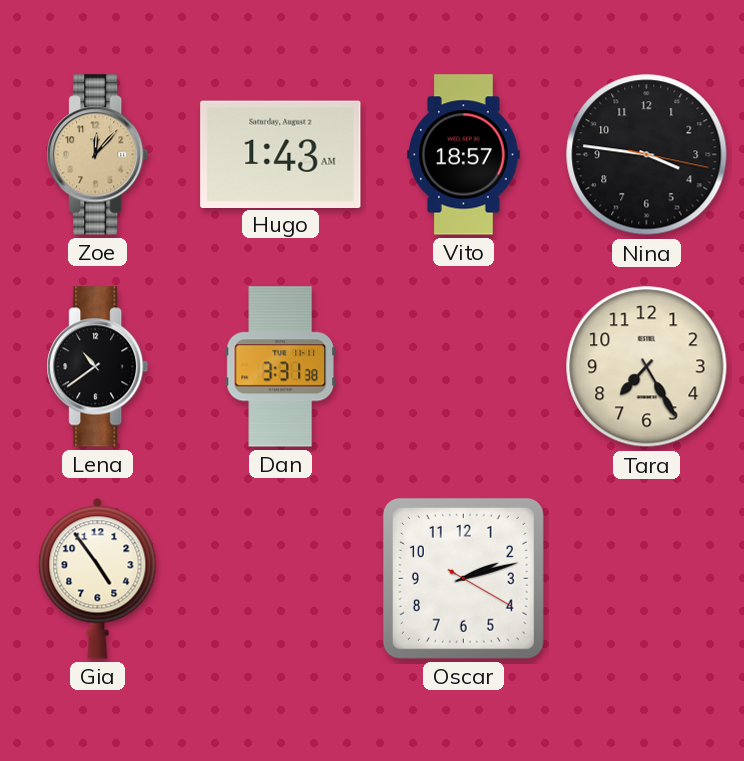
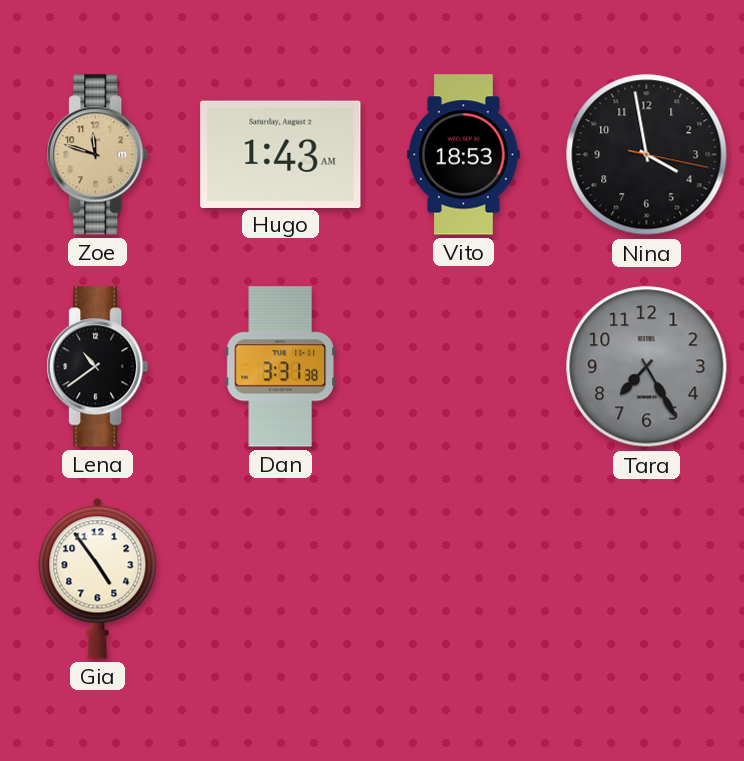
Zoe: 12:07 -> 11:48
Vito: 18:57 -> 18:53
Nina: 3:46 -> 3:58
Tara dial: cream -> grey
Oscar: 2:12 -> none
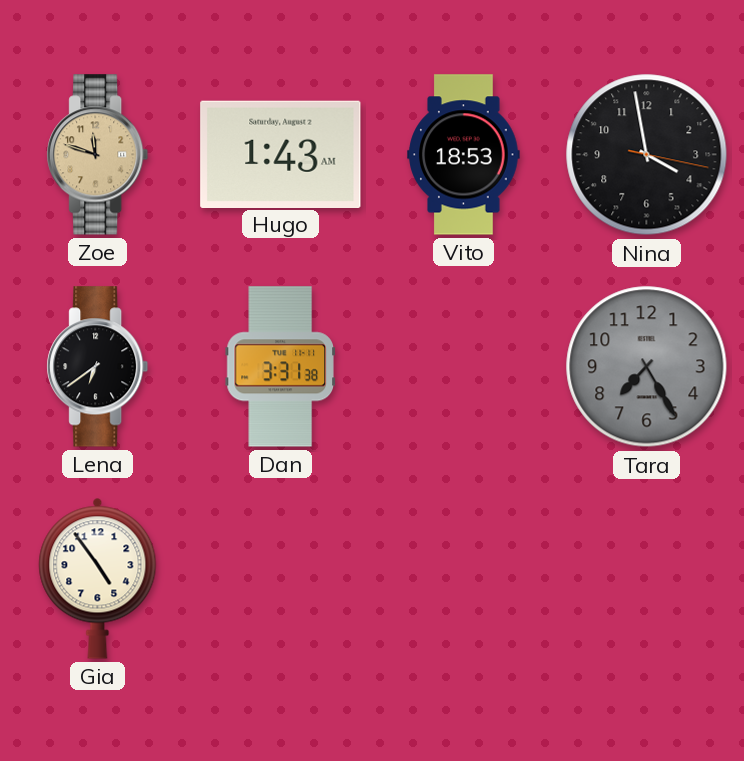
Lena: 10:39 -> 6:39
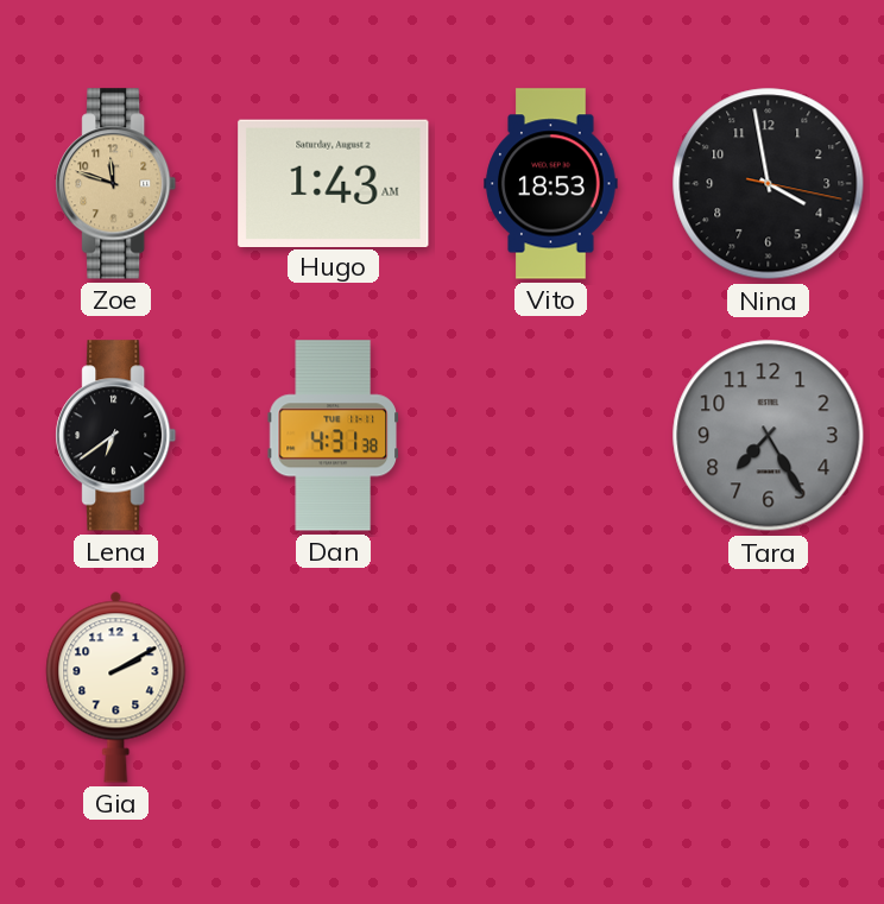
Dan: 3:31 -> 4:31
Gia: 4:54 -> 2:10
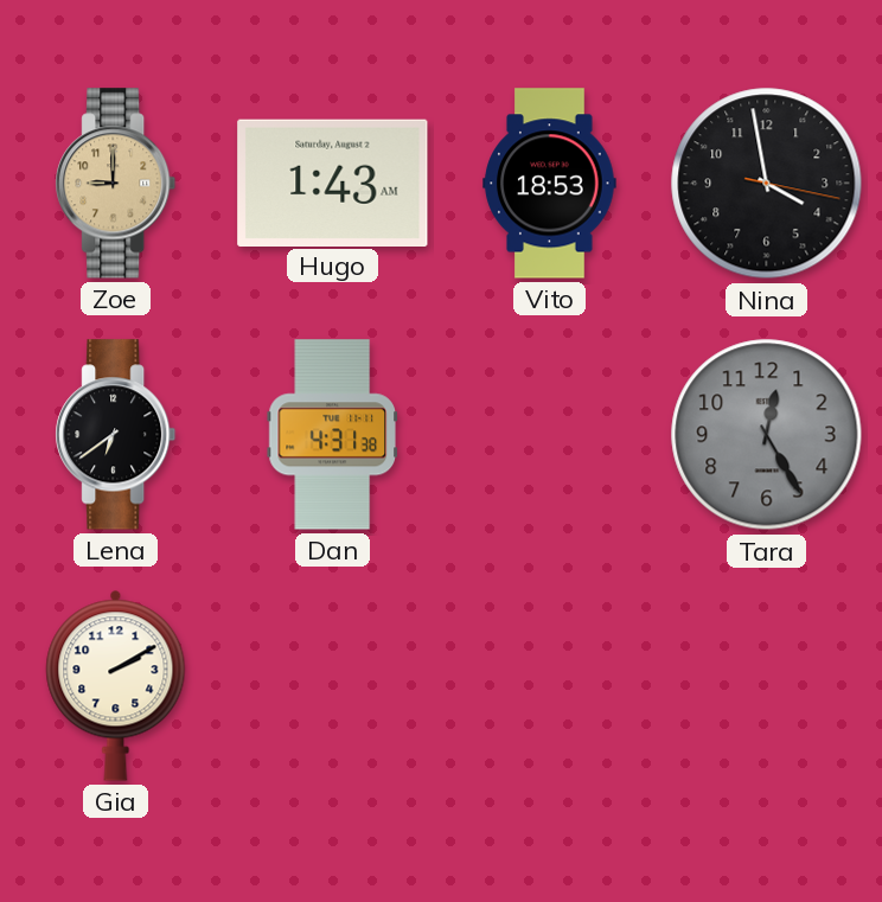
Zoe: 11:48 -> 9:00
Tara: 7:25 -> 12:25
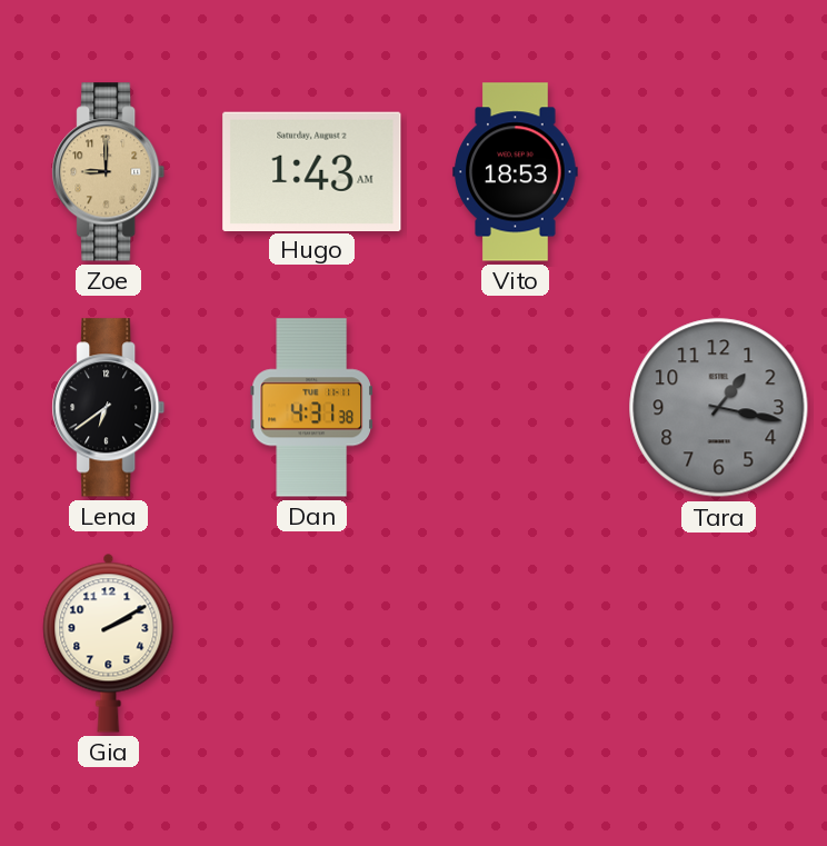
Nina: 3:58 -> none
Tara: 12:25 -> 1:17
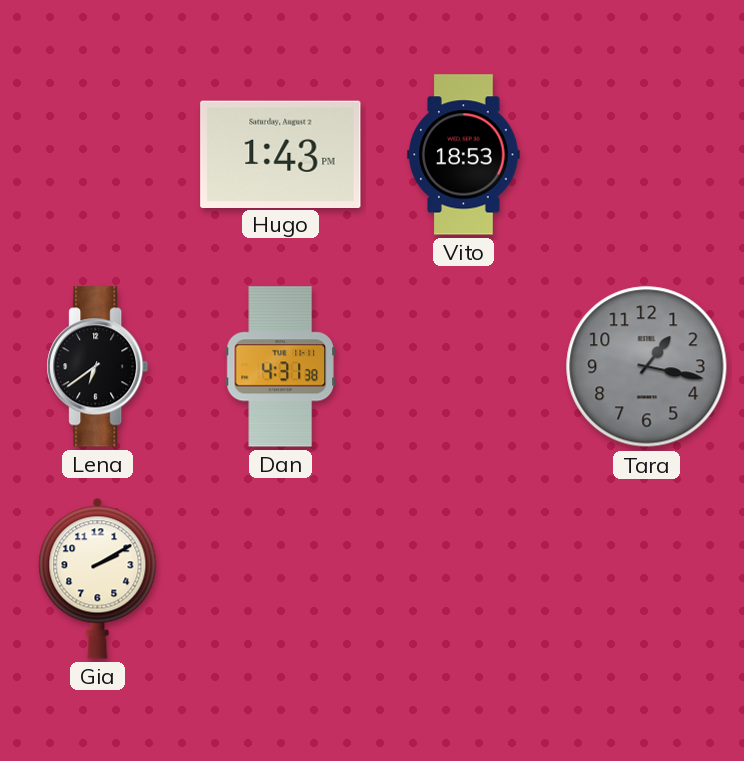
Zoe: 9:00 -> none
Hugo: 1:43 AM -> 1:43 PM
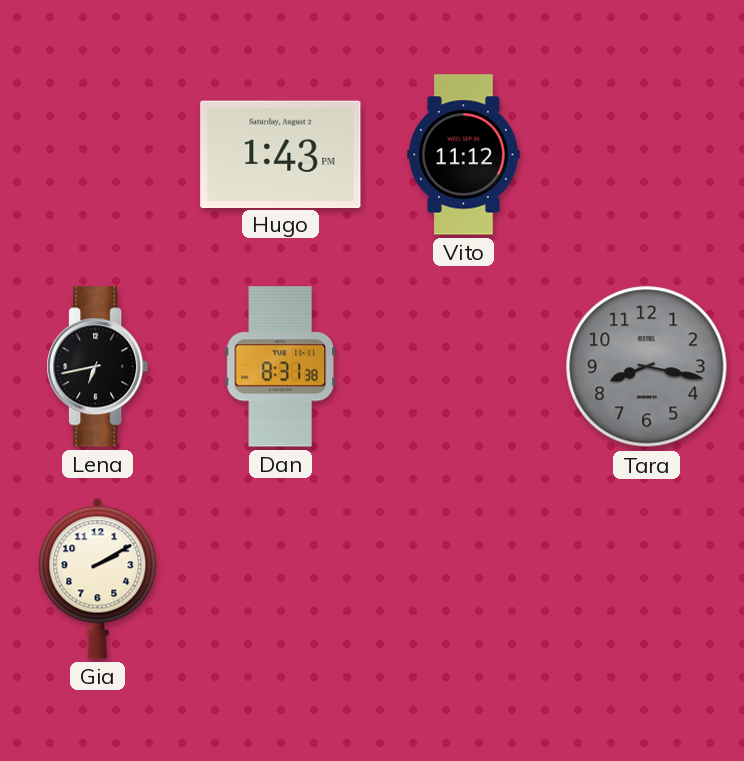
Vito: 18:53 -> 11:12
Lena: 6:39 -> 6:43
Dan: 4:31 -> 8:31
Tara: 1:17 -> 8:17
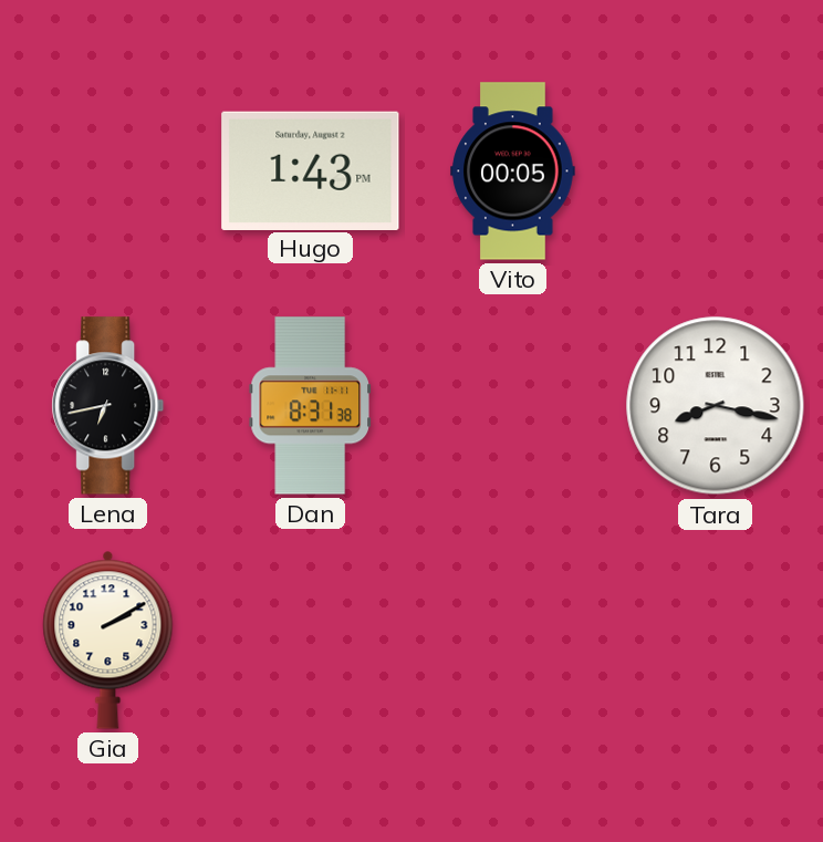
Vito: 11:12 -> 00:05
Tara dial: grey -> white
